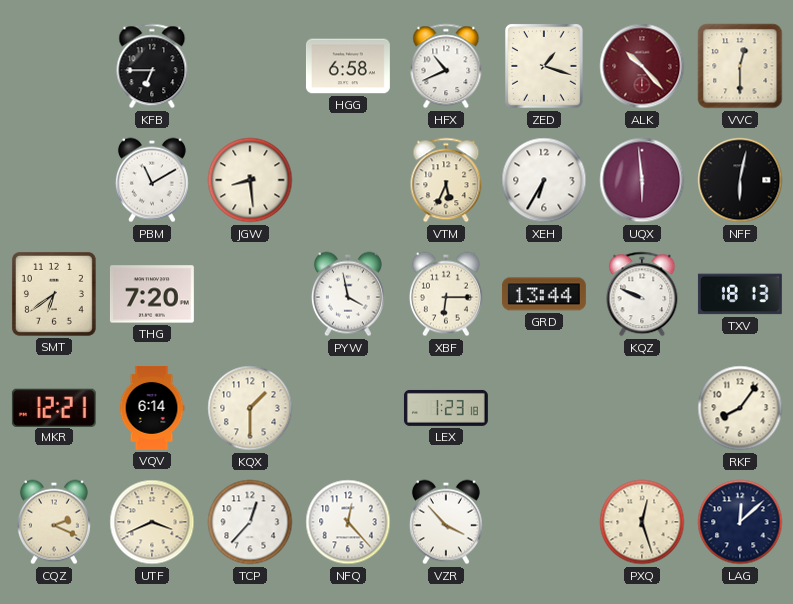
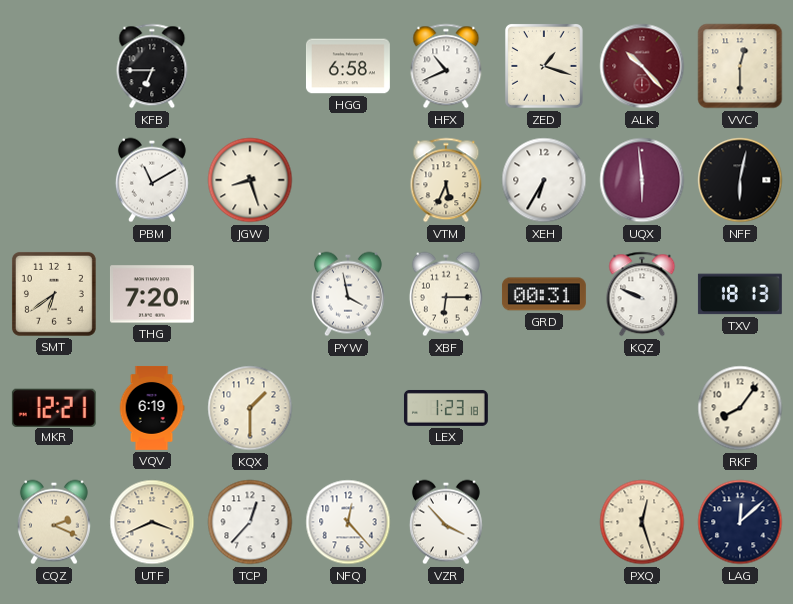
JGW: 8:29 -> 8:27
GRD: 13:44 -> 00:31
VQV: 6:14 -> 6:19
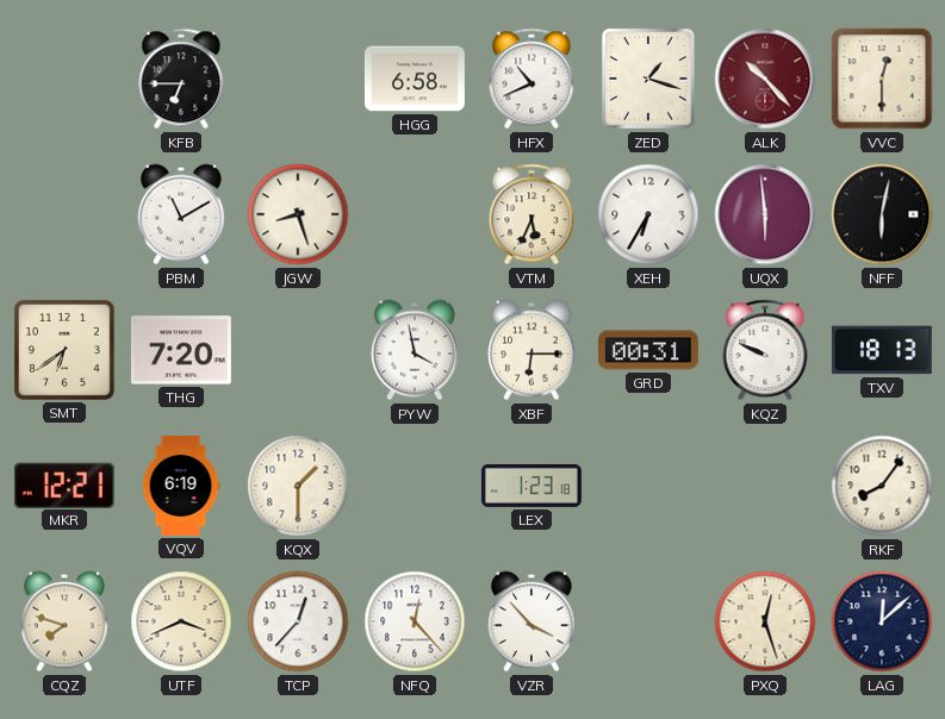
CQZ: 2:19 -> 7:48
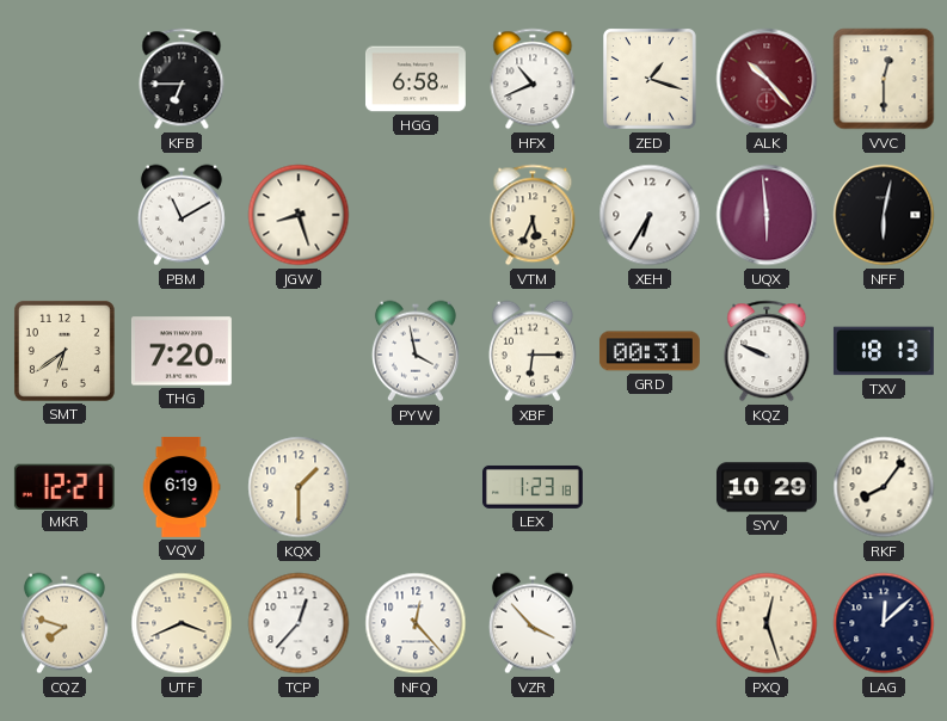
SYV: none -> 10:29
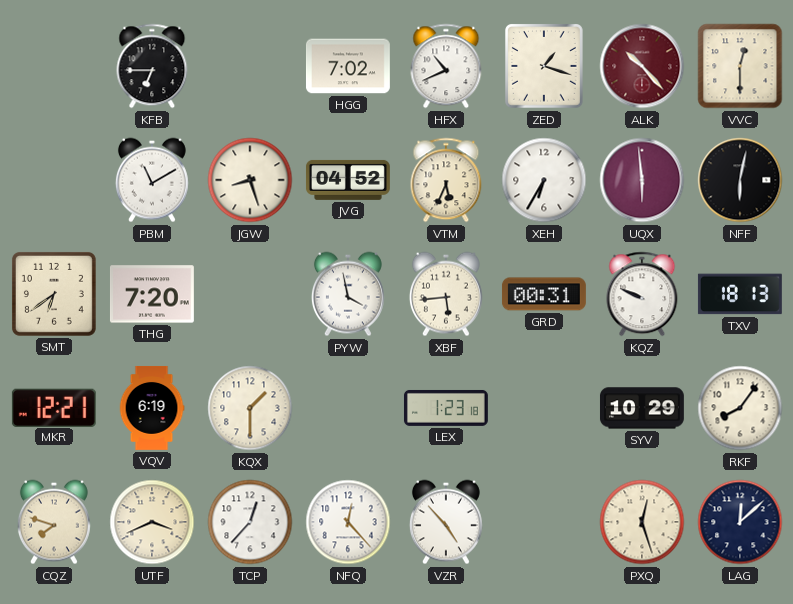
HGG: 6:58 -> 7:02
JVG: none -> 04:52
XBF: 6:15 -> 5:44
VZR: 3:53 -> 4:53
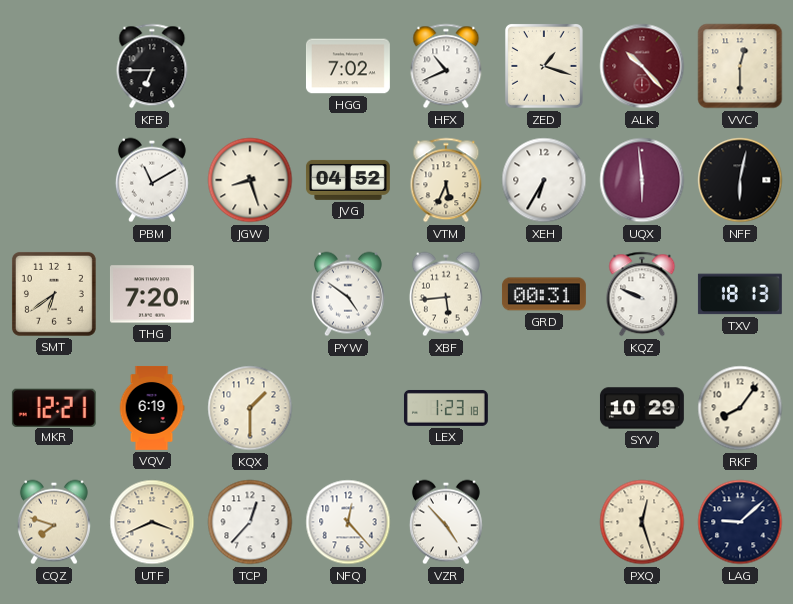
PYW: 3:58 -> 4:51
LAG: 12:08 -> 9:08
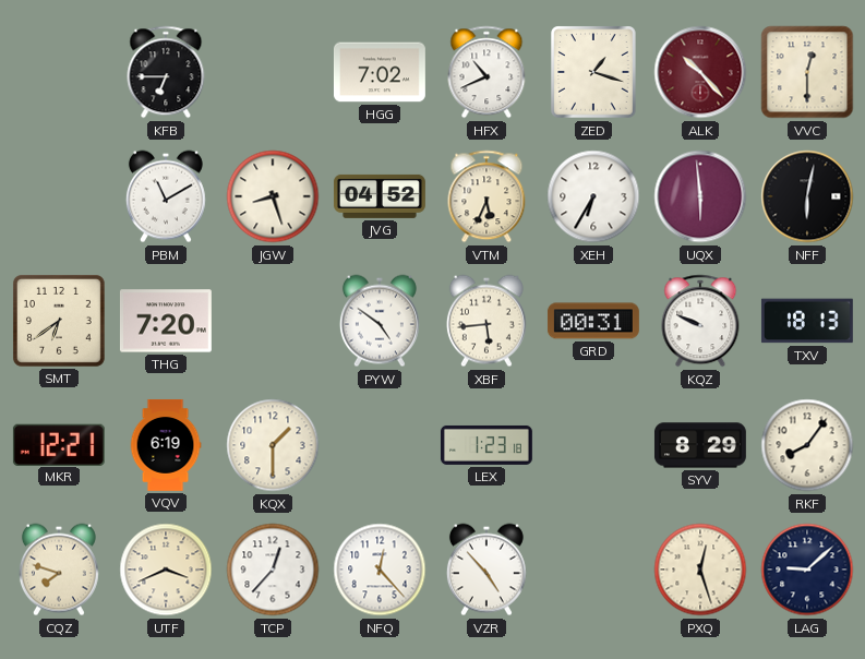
SYV: 10:29 -> 8:29
